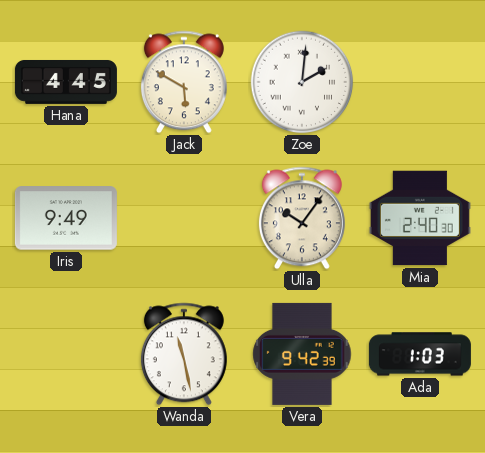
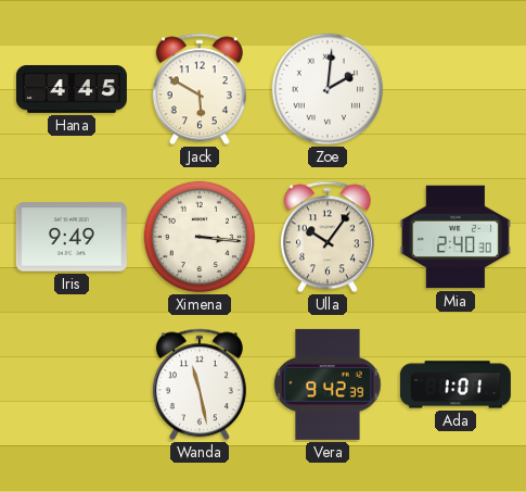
Ximena: none -> 3:16
Ada: 1:03 -> 1:01
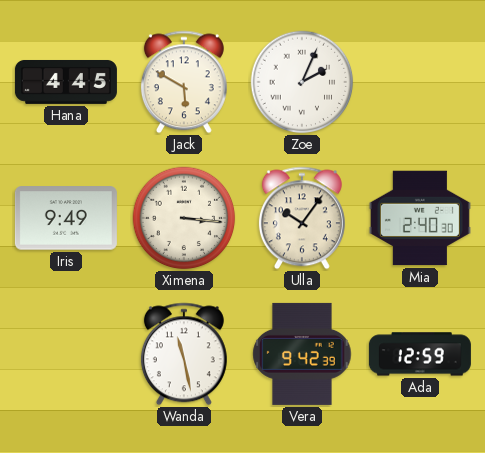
Zoe: 2:01 -> 2:04
Ada: 1:01 -> 12:59
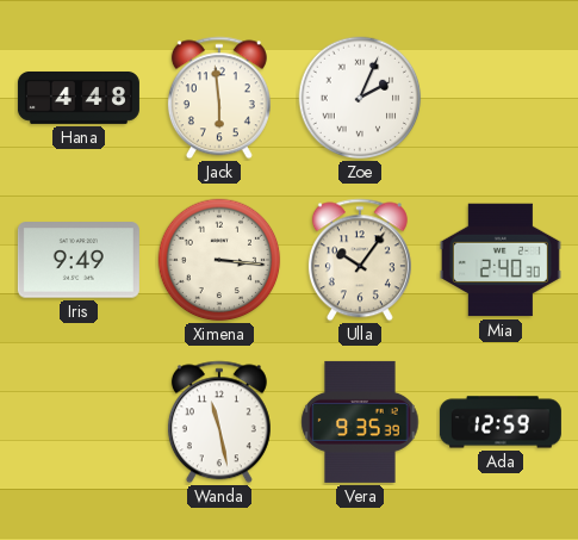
Hana: 4:45 -> 4:48
Jack: 5:50 -> 5:59
Vera: 9:42 -> 9:35
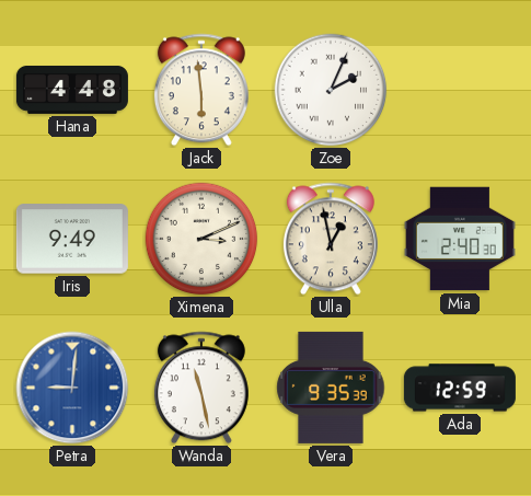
Ximena: 3:16 -> 3:11
Ulla: 10:06 -> 12:58
Petra: none -> 9:01
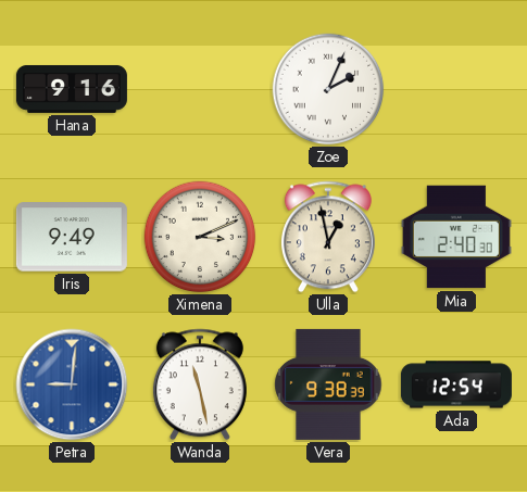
Hana: 4:48 -> 9:16
Jack: 5:59 -> none
Vera: 9:35 -> 9:38
Ada: 12:59 -> 12:54
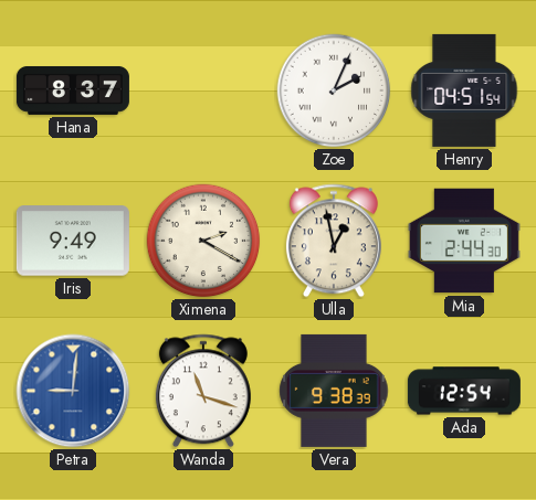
Hana: 9:16 -> 8:37
Henry: none -> 04:51
Ximena: 3:11 -> 2:20
Mia: 2:40 -> 2:44
Wanda: 11:28 -> 11:18
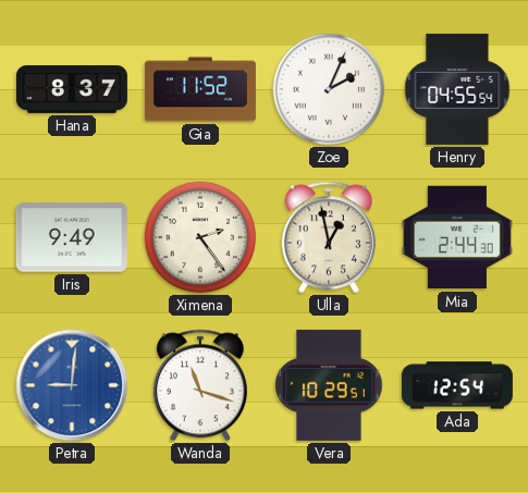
Gia: none -> 11:52
Henry: 04:51 -> 04:55
Ximena: 2:20 -> 2:24
Vera: 9:38 -> 10:29
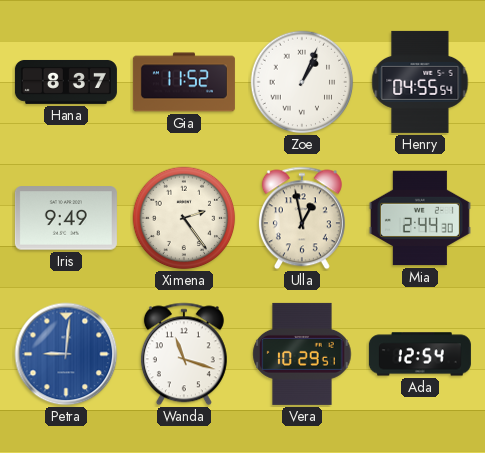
Zoe: 2:04 -> 1:04
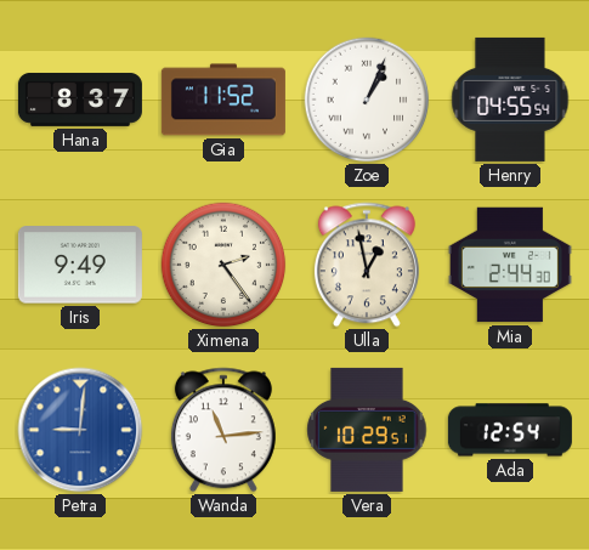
Wanda: 11:18 -> 11:14
